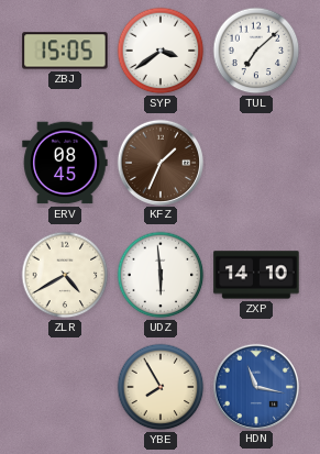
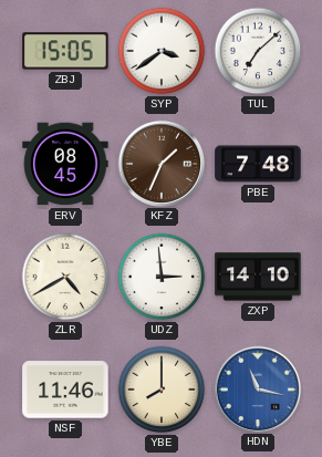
PBE: none -> 7:48
UDZ: 5:59 -> 2:59
NSF: none -> 11:46
YBE: 7:55 -> 8:00
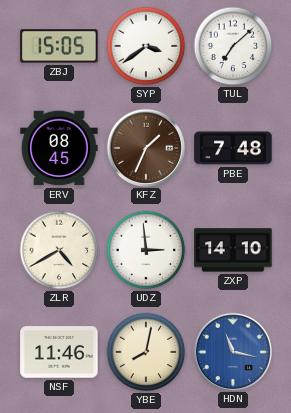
YBE: 8:00 -> 8:02
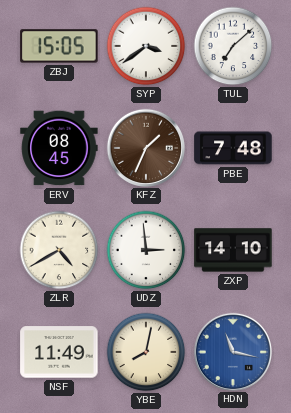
NSF: 11:46 -> 11:49
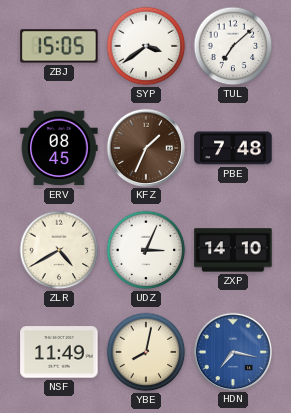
UDZ: 2:59 -> 3:04
HDN: 11:17 -> 7:17
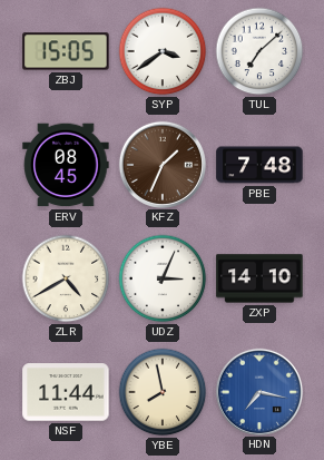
NSF: 11:49 -> 11:44
YBE: 8:02 -> 7:58
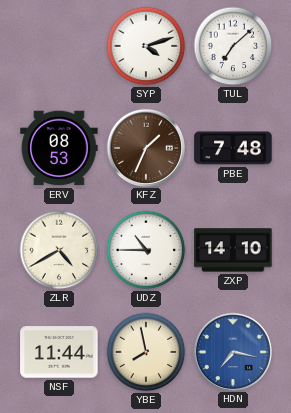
ZBJ: 15:05 -> none
SYP: 3:39 -> 4:12
ERV: 08:45 -> 08:53
UDZ: 3:04 -> 10:45
